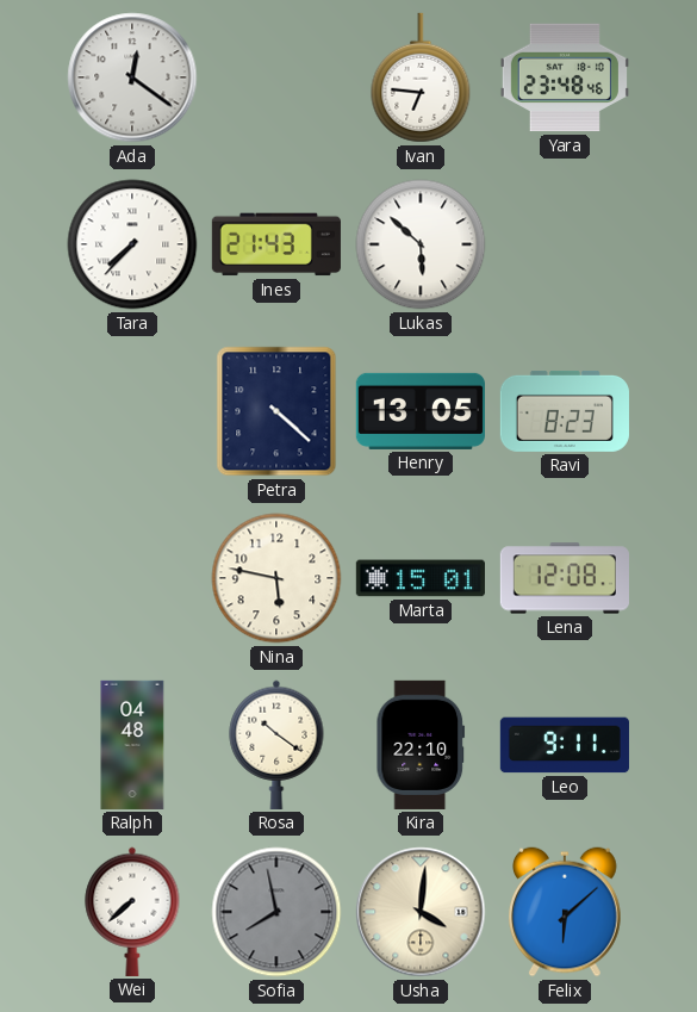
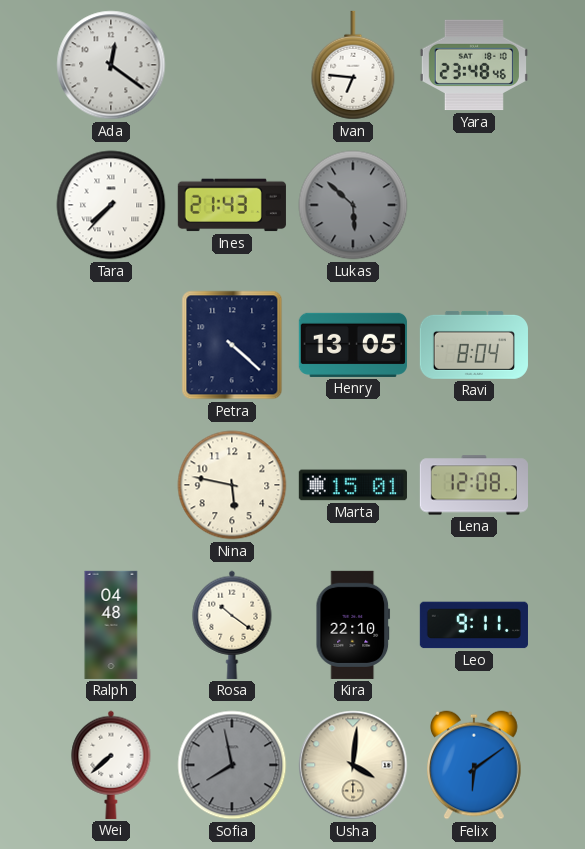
Lukas dial: white -> grey
Ravi: 8:23 -> 8:04
Felix: 6:08 -> 6:09
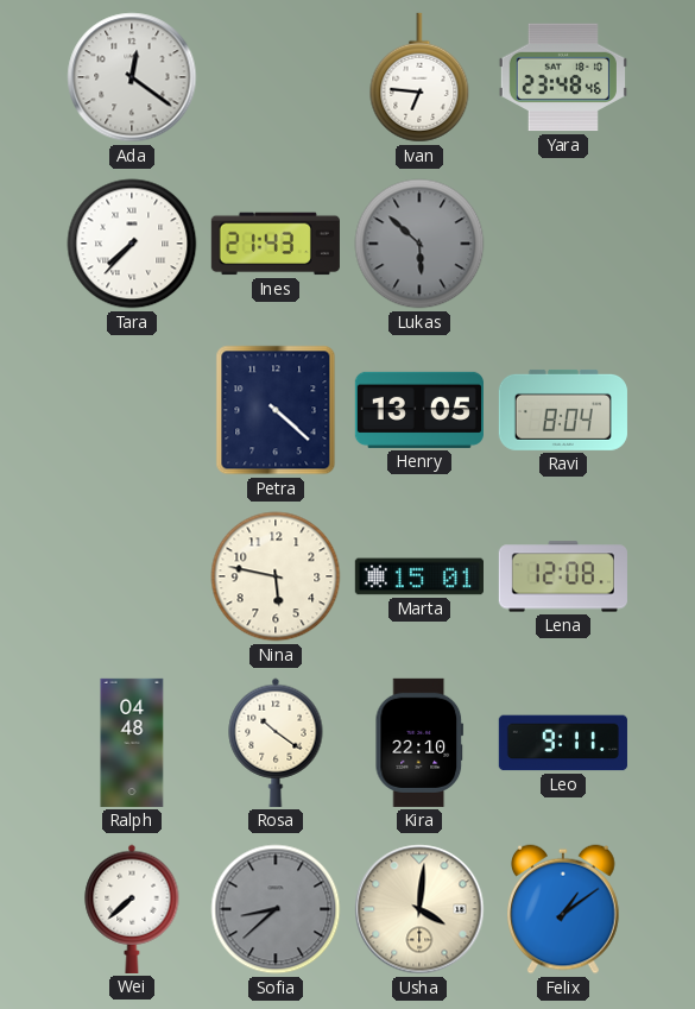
Sofia: 7:58 -> 8:38
Felix: 6:09 -> 1:09
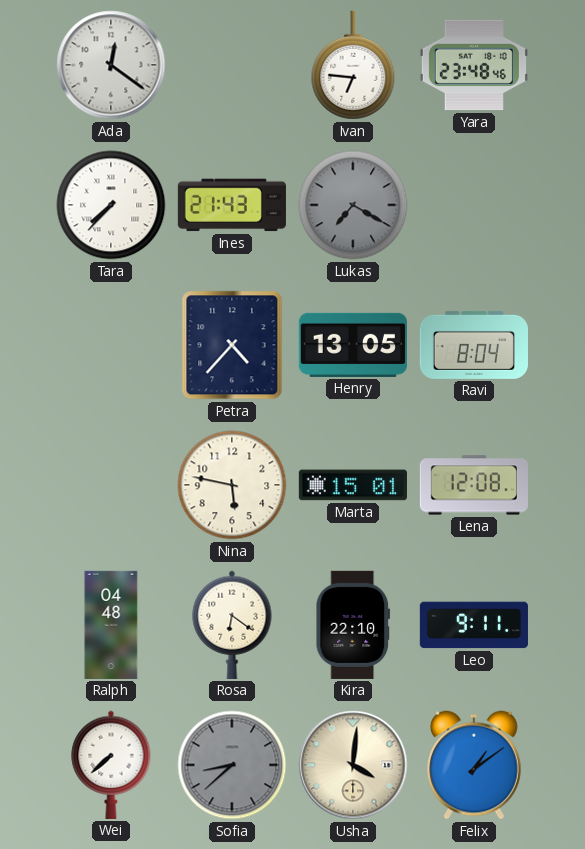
Lukas: 5:52 -> 7:20
Petra: 4:22 -> 4:37
Rosa: 10:21 -> 6:21
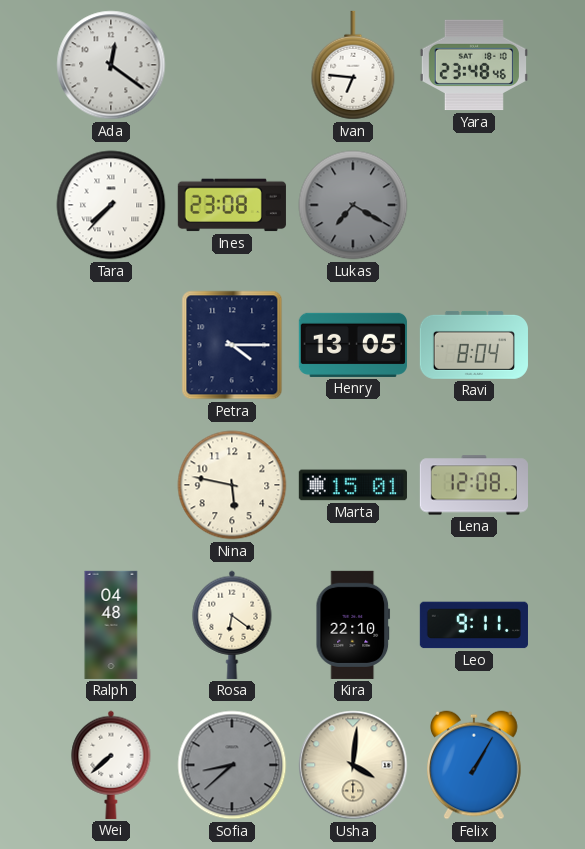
Ines: 21:43 -> 23:08
Petra: 4:37 -> 4:15
Felix: 1:09 -> 1:05
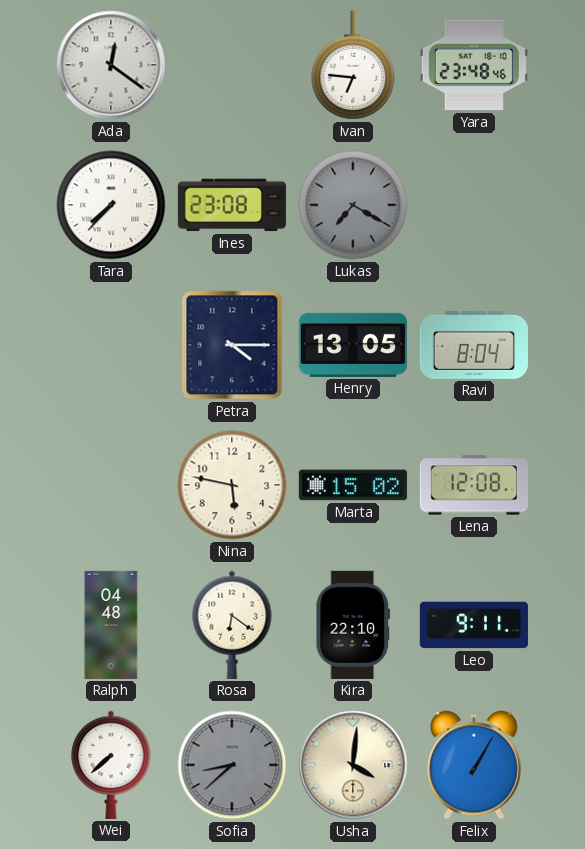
Marta: 15:01 -> 15:02
